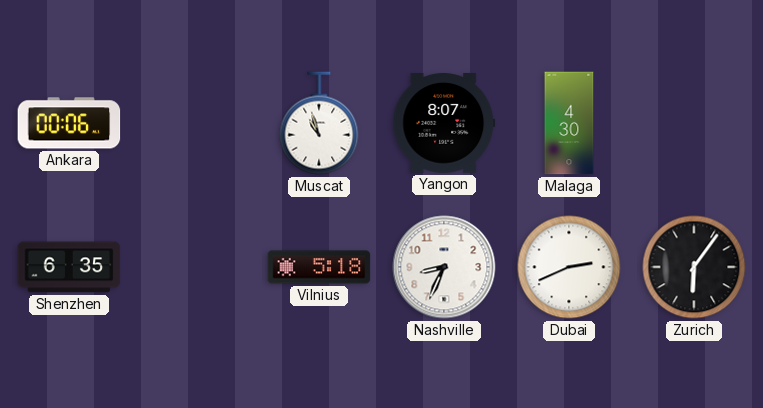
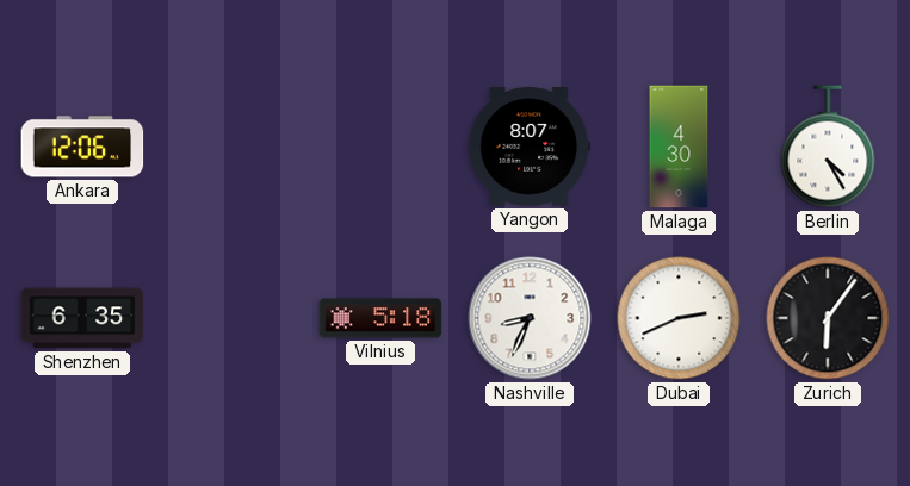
Ankara: 00:06 -> 12:06
Muscat: 10:57 -> none
Berlin: none -> 4:25
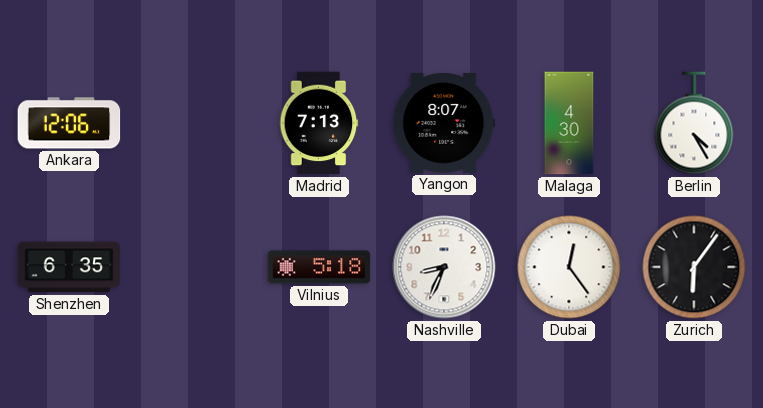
Madrid: none -> 7:13
Dubai: 2:41 -> 12:24
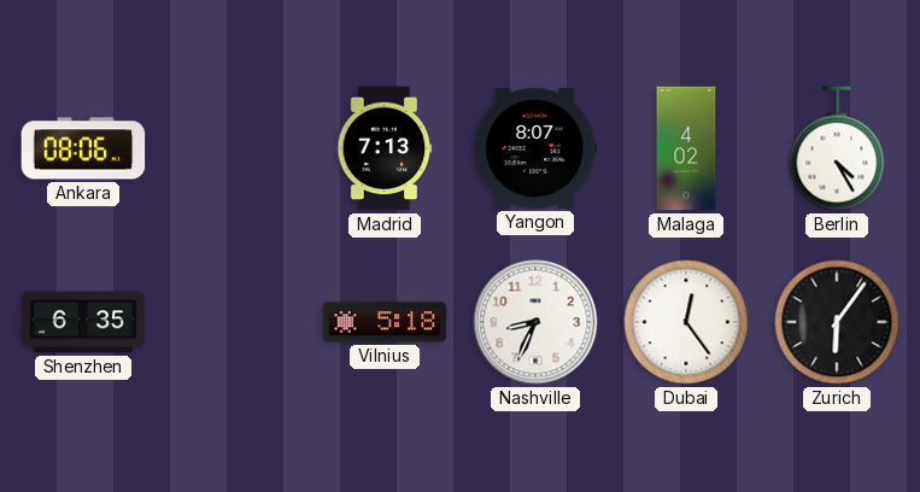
Ankara: 12:06 -> 08:06
Malaga: 4:30 -> 4:02
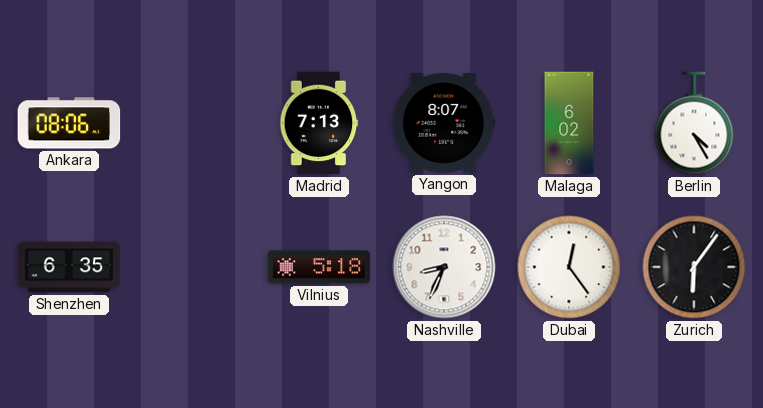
Malaga: 4:02 -> 6:02
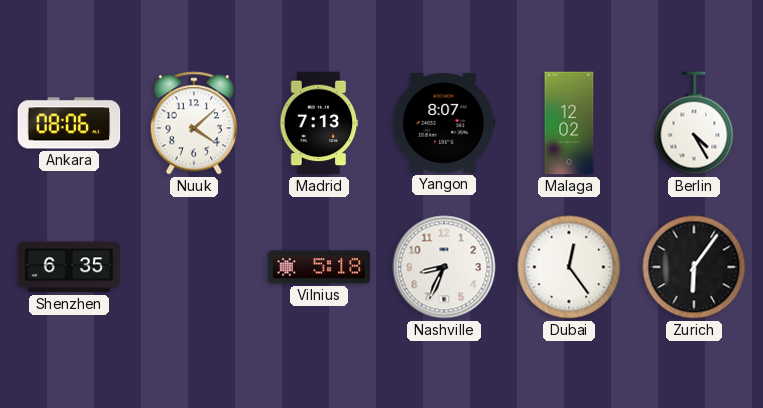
Nuuk: none -> 4:08
Malaga: 6:02 -> 12:02
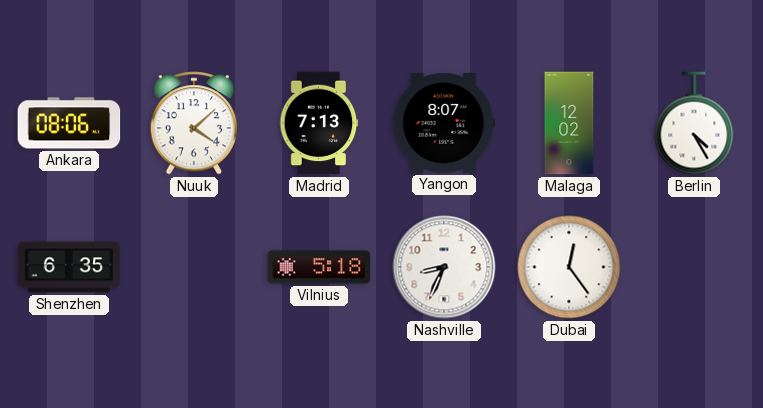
Zurich: 6:06 -> none
